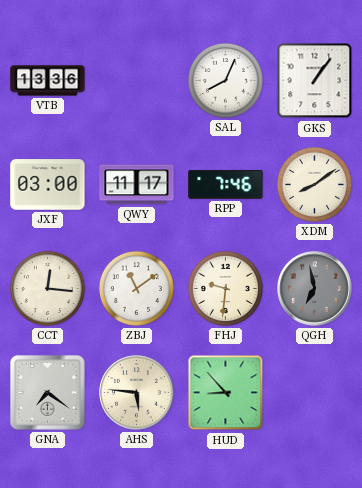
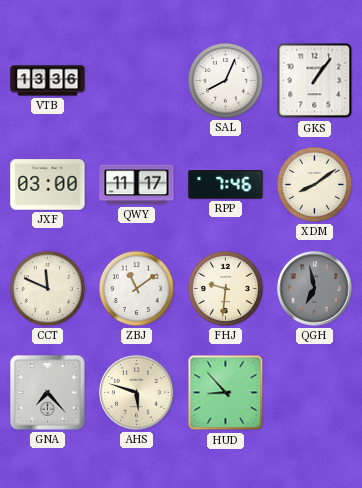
CCT: 12:16 -> 11:49
GNA: 7:21 -> 7:23
AHS: 5:46 -> 5:48
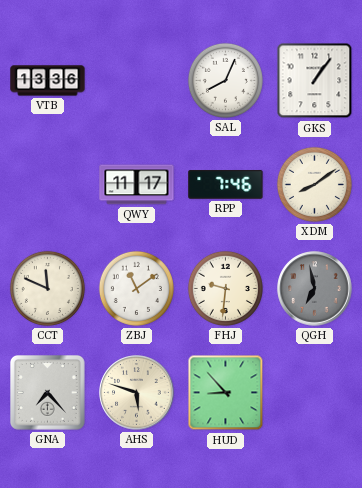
JXF: 03:00 -> none
